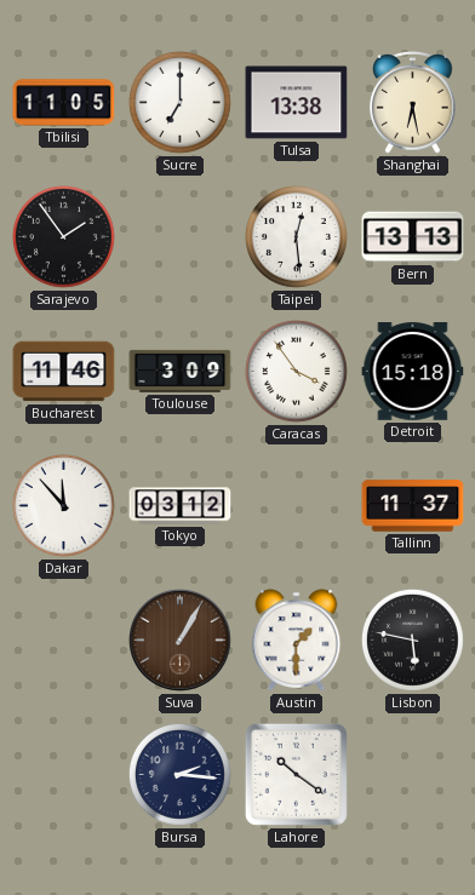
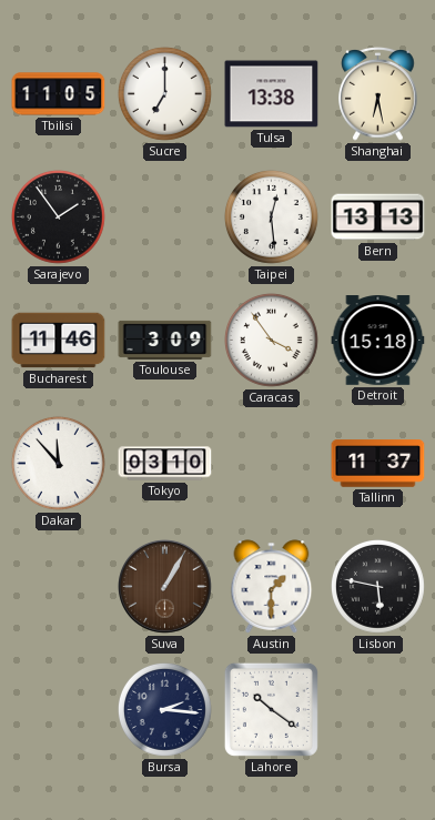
Tokyo: 03:12 -> 03:10
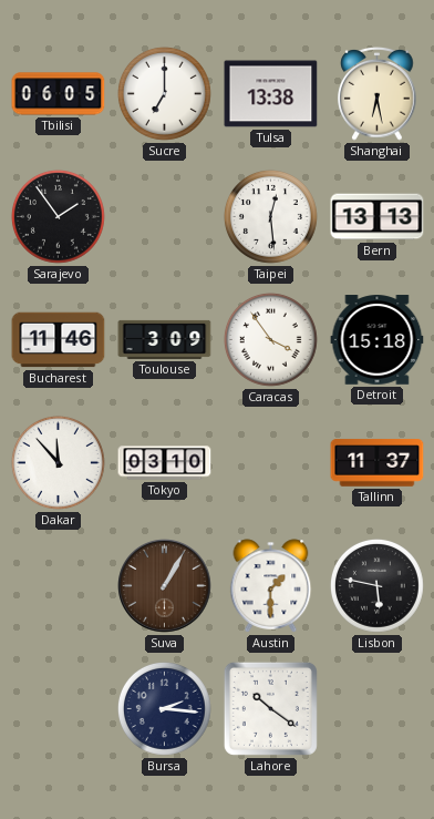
Tbilisi: 11:05 -> 06:05
